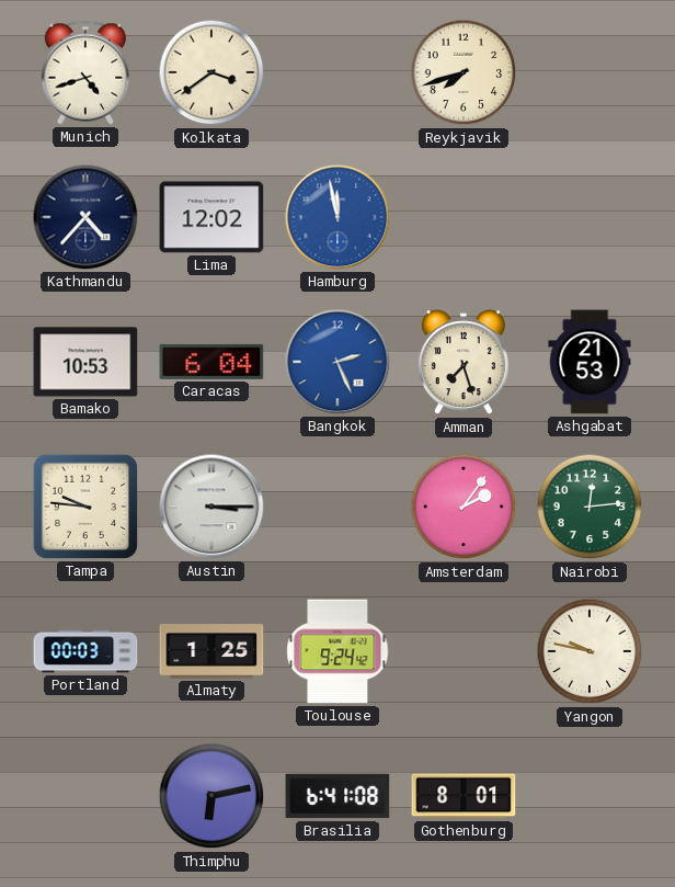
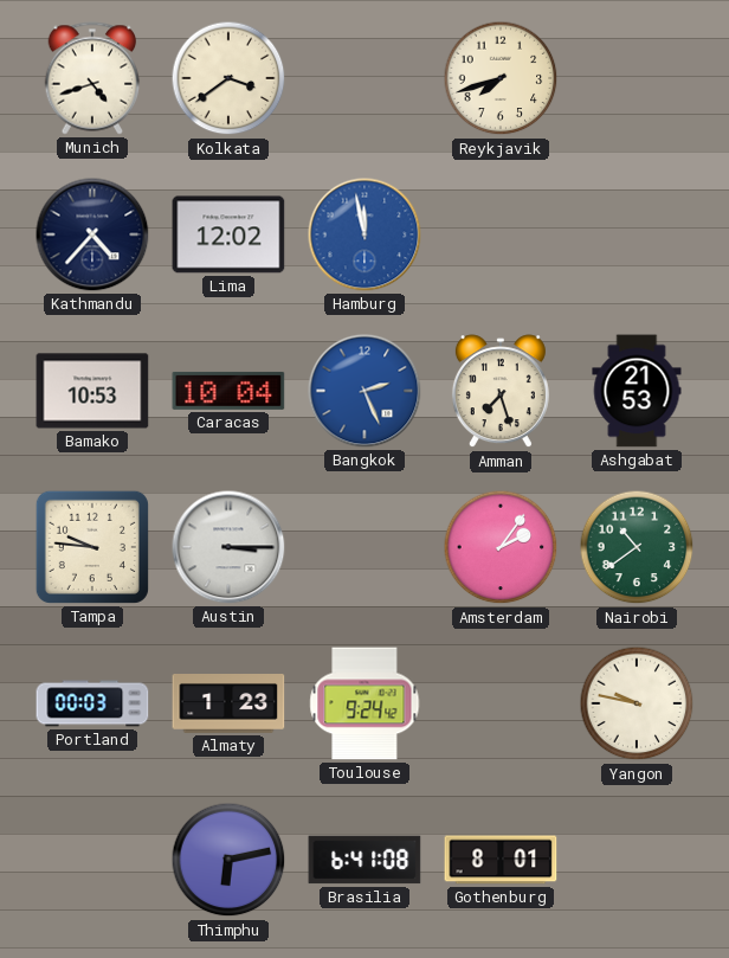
Caracas: 6:04 -> 10:04
Nairobi: 12:14 -> 10:39
Almaty: 1:25 -> 1:23
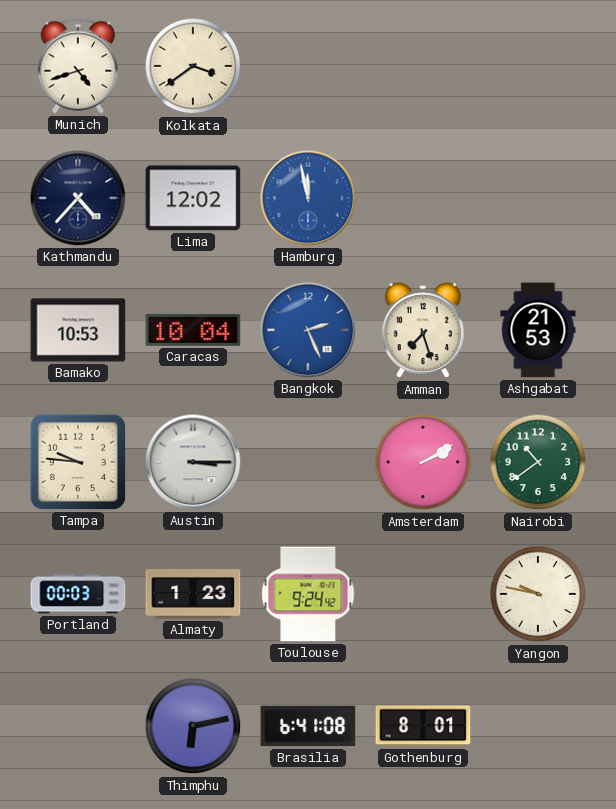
Reykjavik: 7:42 -> none
Amsterdam: 2:06 -> 2:10
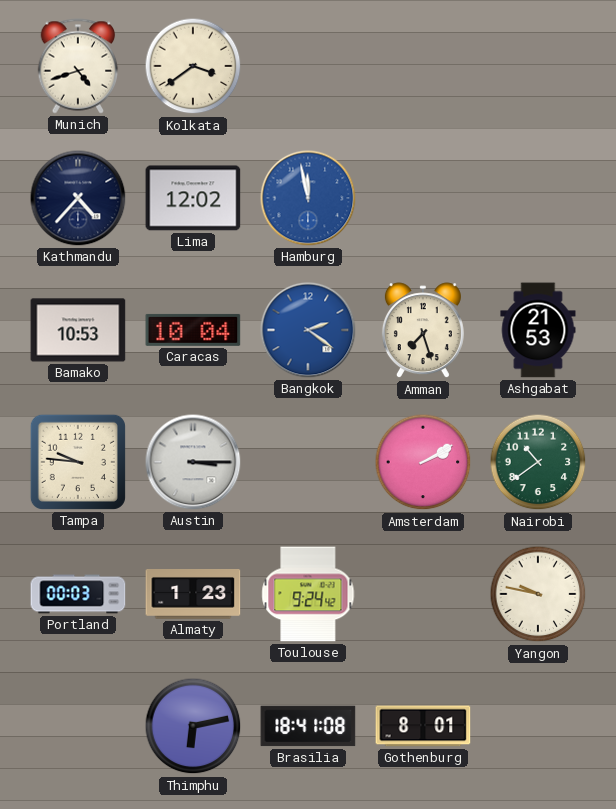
Bangkok: 2:26 -> 2:21
Brasilia: 6:41 -> 18:41
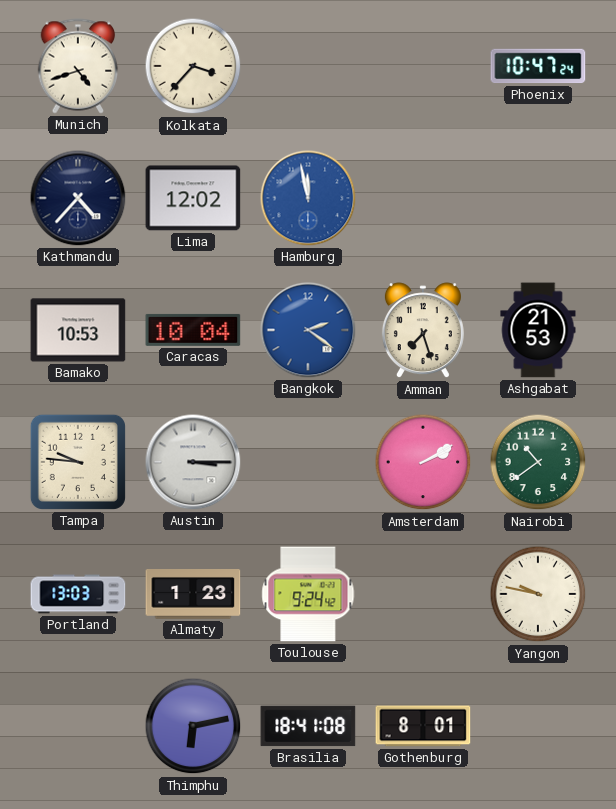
Kolkata: 3:39 -> 3:37
Phoenix: none -> 10:47
Portland: 00:03 -> 13:03
